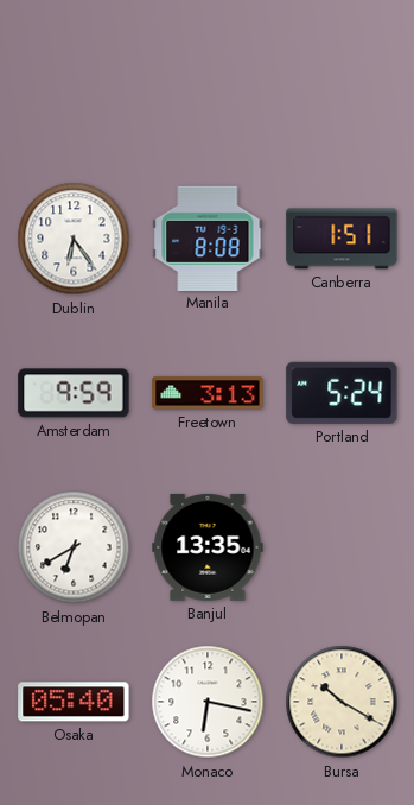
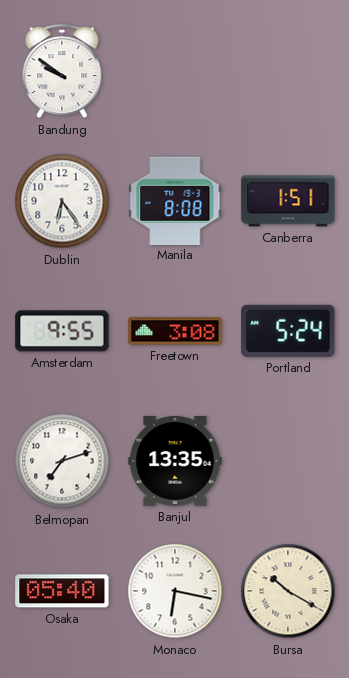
Bandung: none -> 9:51
Amsterdam: 9:59 -> 9:55
Freetown: 3:13 -> 3:08
Belmopan: 6:40 -> 7:12
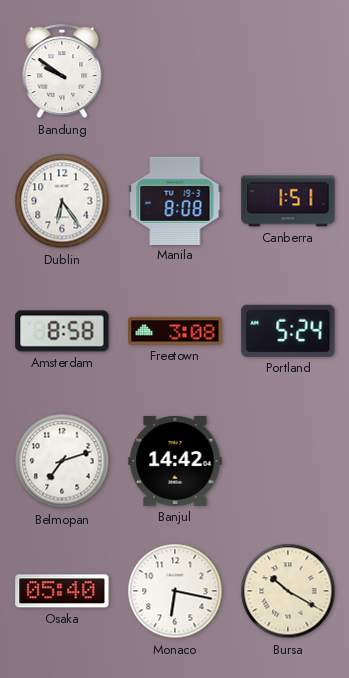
Amsterdam: 9:55 -> 8:58
Banjul: 13:35 -> 14:42
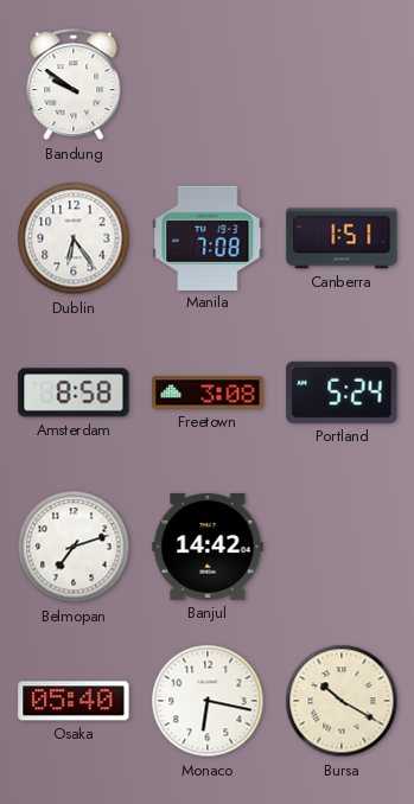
Manila: 8:08 -> 7:08
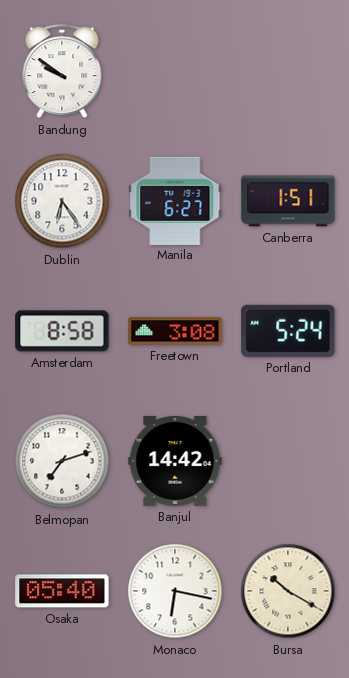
Manila: 7:08 -> 6:27
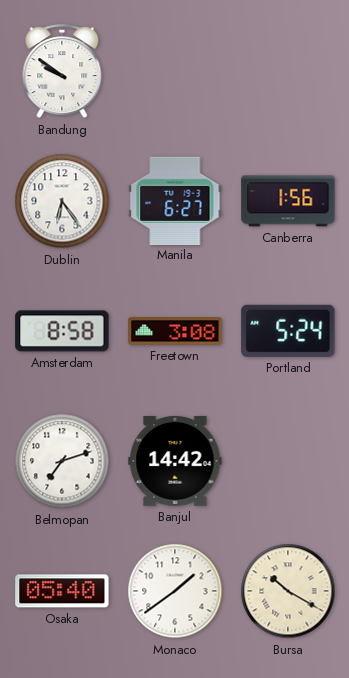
Canberra: 1:51 -> 1:56
Monaco: 6:17 -> 1:39
